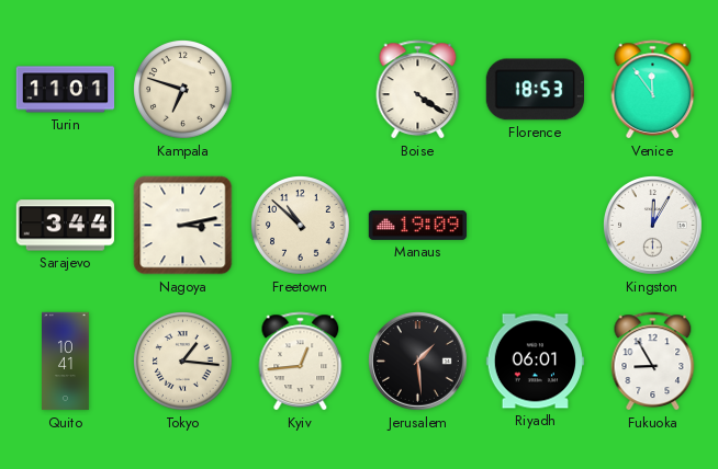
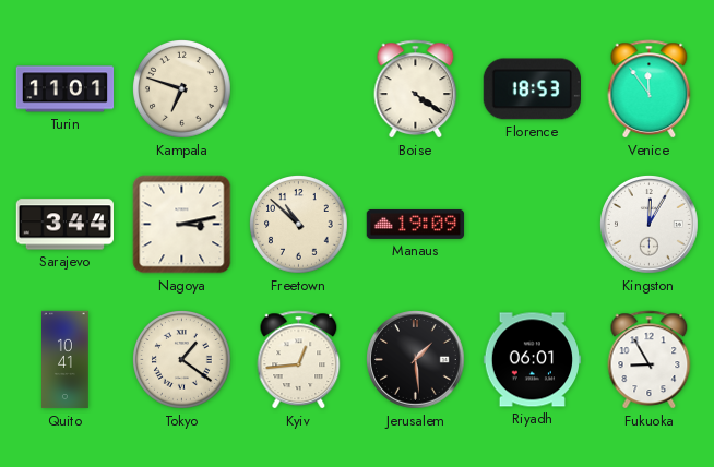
Tokyo: 1:16 -> 1:21
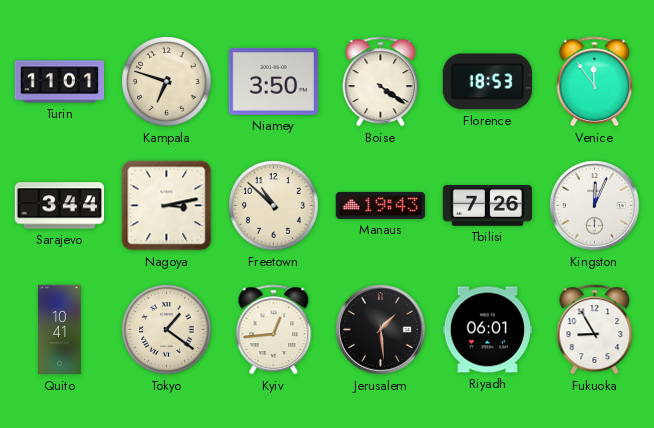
Niamey: none -> 3:50
Manaus: 19:09 -> 19:43
Tbilisi: none -> 7:26
Kingston: 12:05 -> 12:04
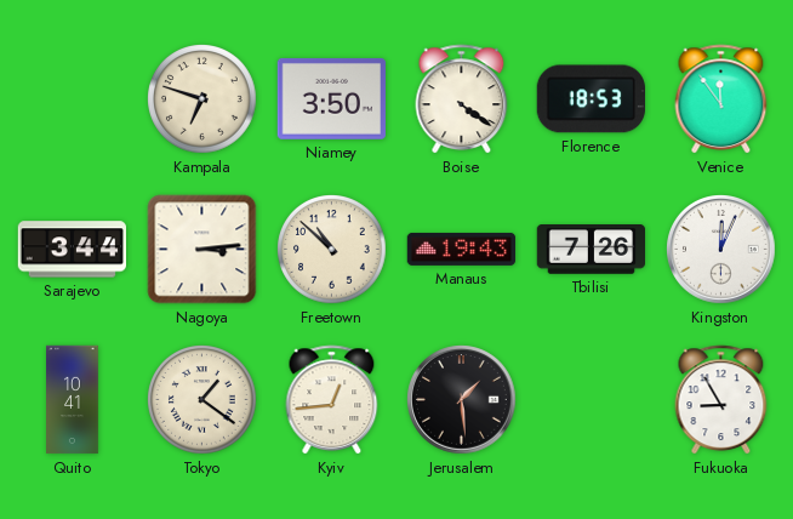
Turin: 11:01 -> none
Nagoya: 3:13 -> 3:14
Riyadh: 06:01 -> none
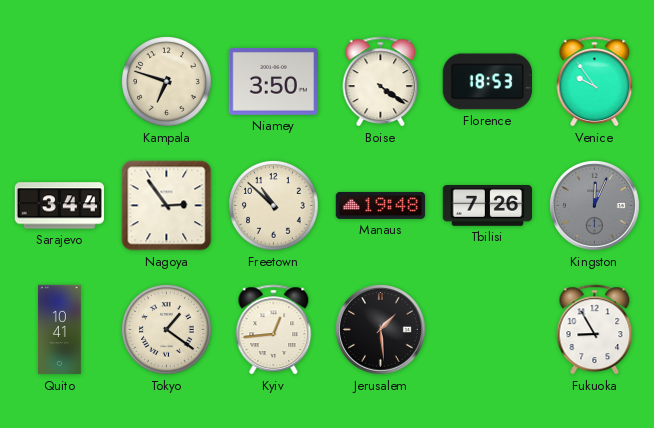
Venice: 11:54 -> 9:54
Nagoya: 3:14 -> 2:54
Manaus: 19:43 -> 19:48
Kingston dial: white -> grey
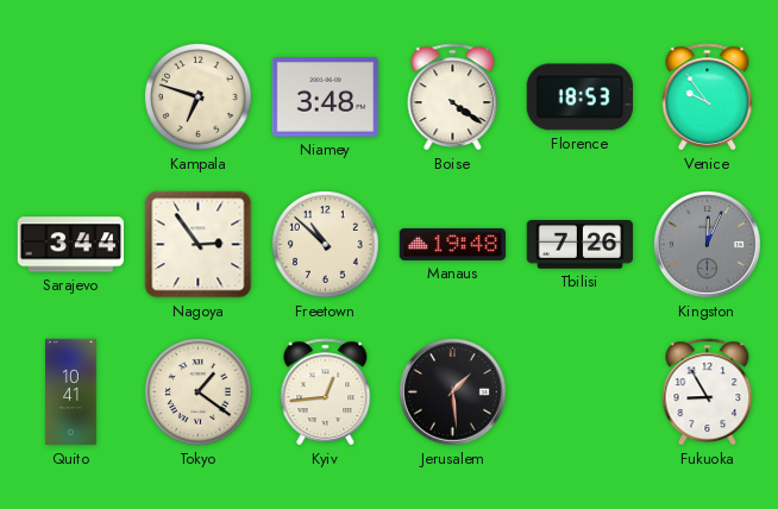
Niamey: 3:50 -> 3:48
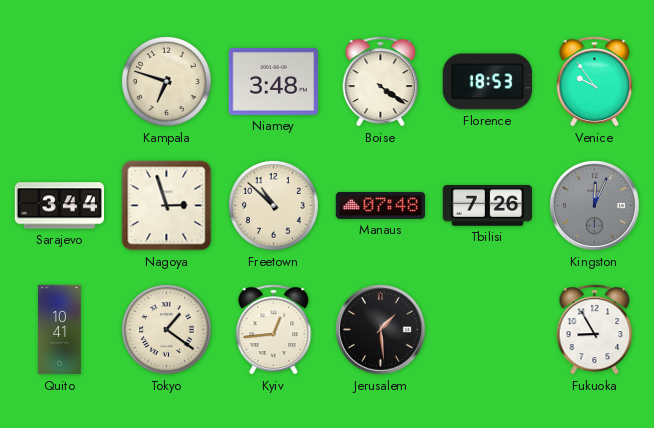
Nagoya: 2:54 -> 2:57
Manaus: 19:48 -> 07:48
